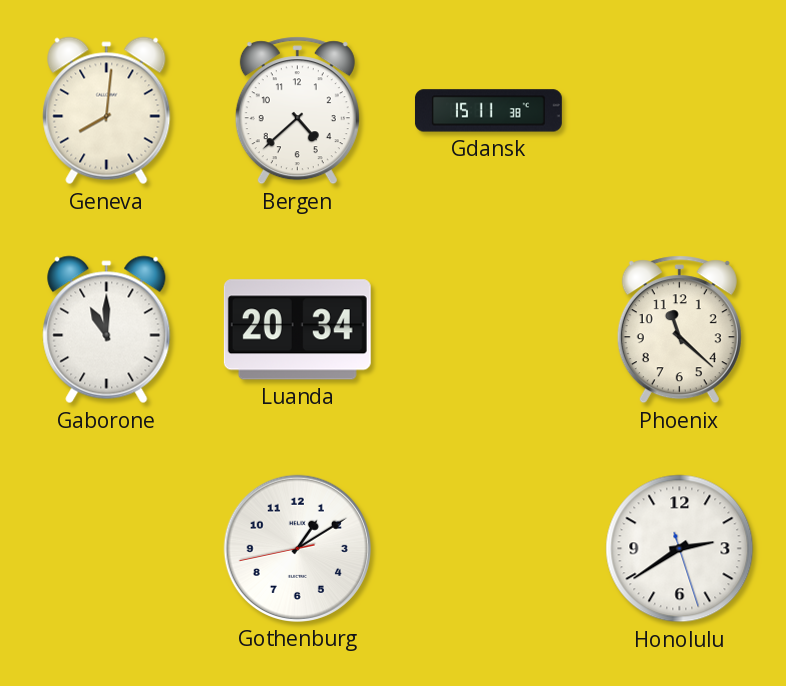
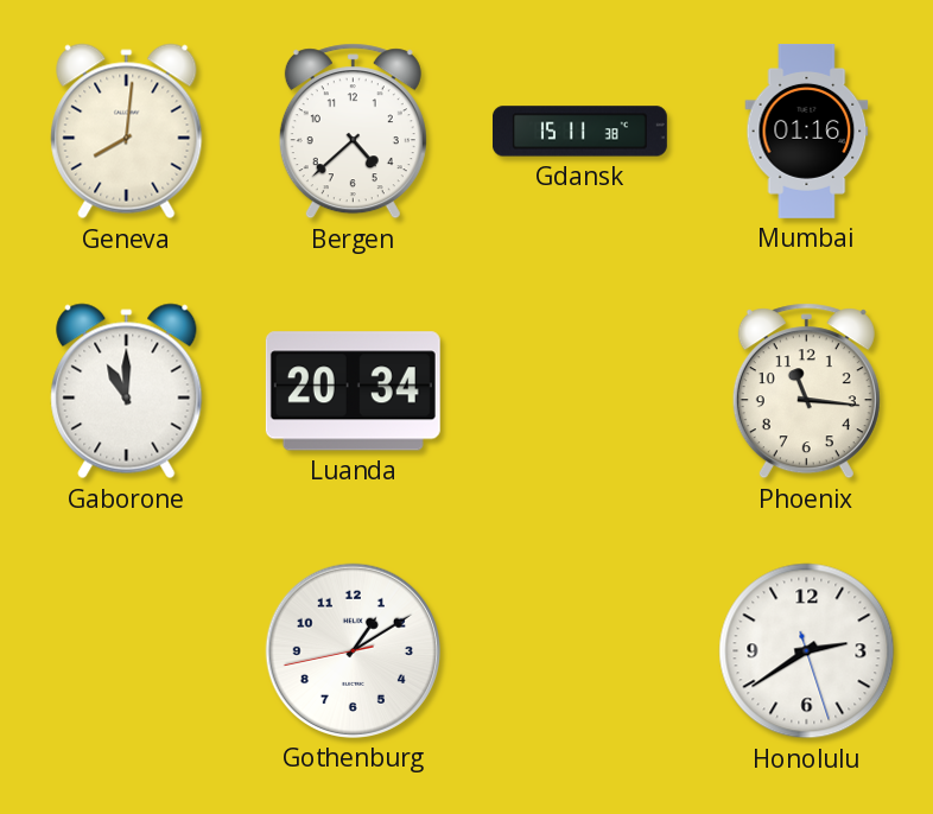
Mumbai: none -> 01:16
Phoenix: 11:22 -> 11:16
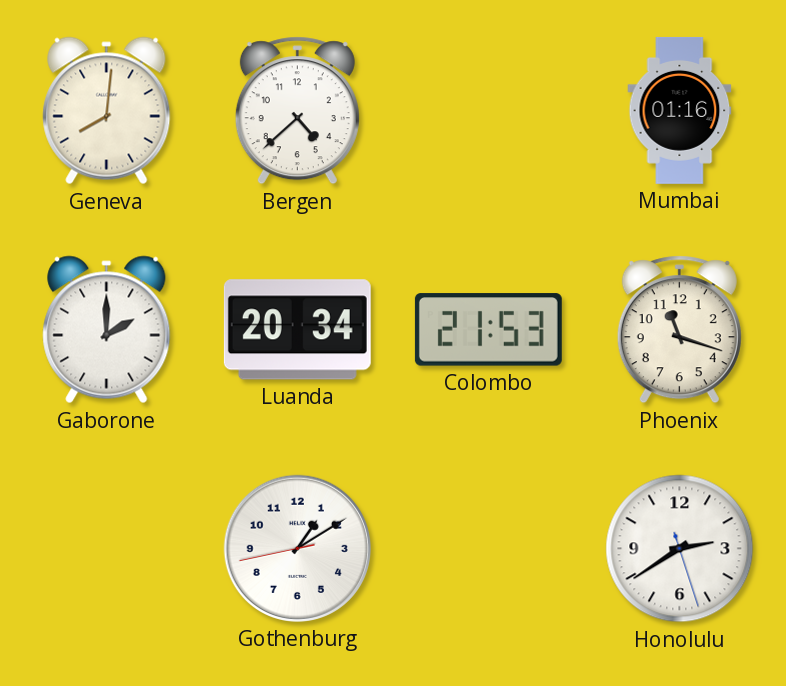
Gdansk: 15:11 -> none
Gaborone: 11:00 -> 2:00
Colombo: none -> 21:53
Phoenix: 11:16 -> 11:18
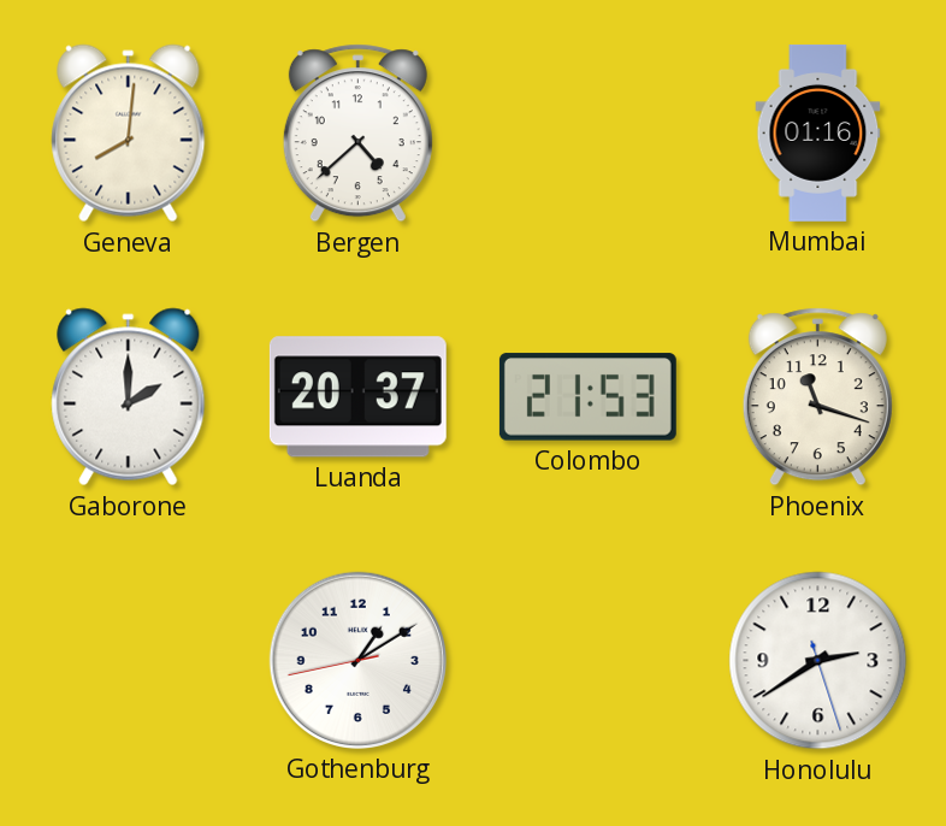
Luanda: 20:34 -> 20:37
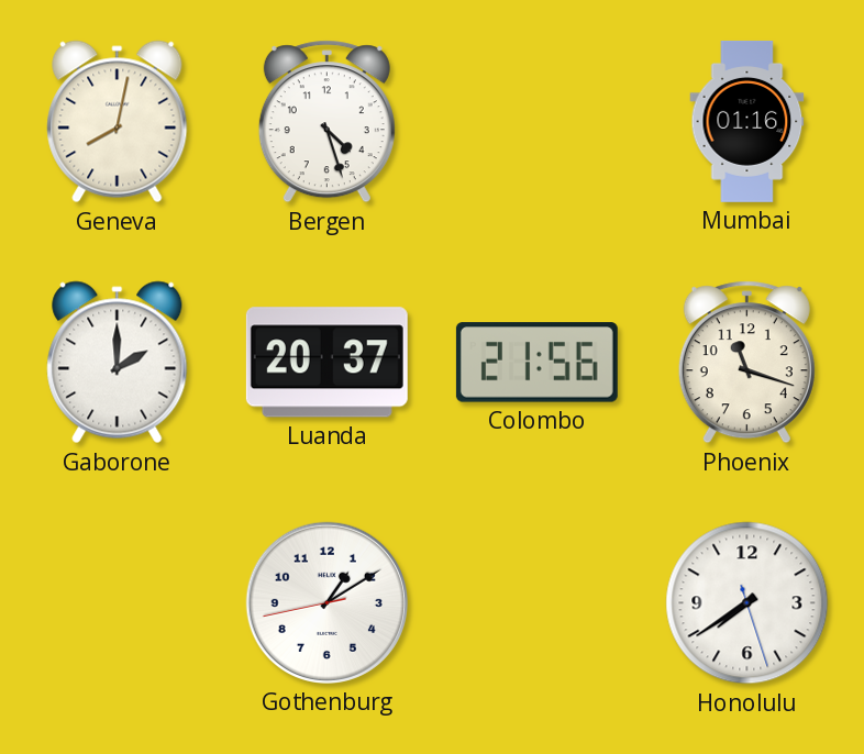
Geneva: 8:01 -> 8:02
Bergen: 4:38 -> 4:27
Colombo: 21:53 -> 21:56
Honolulu: 2:39 -> 7:39
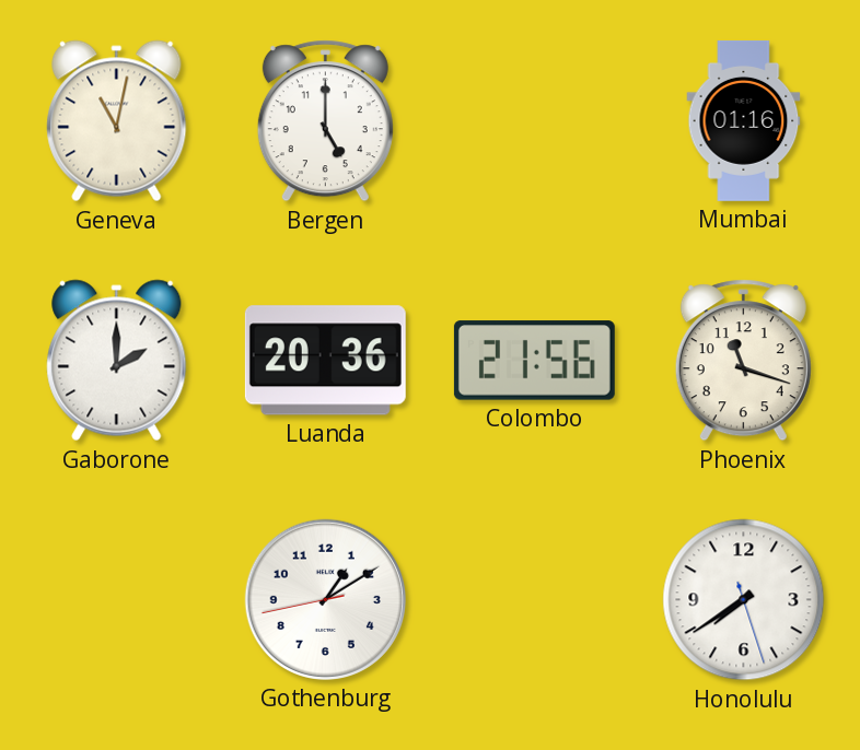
Geneva: 8:02 -> 11:02
Bergen: 4:27 -> 5:00
Luanda: 20:37 -> 20:36
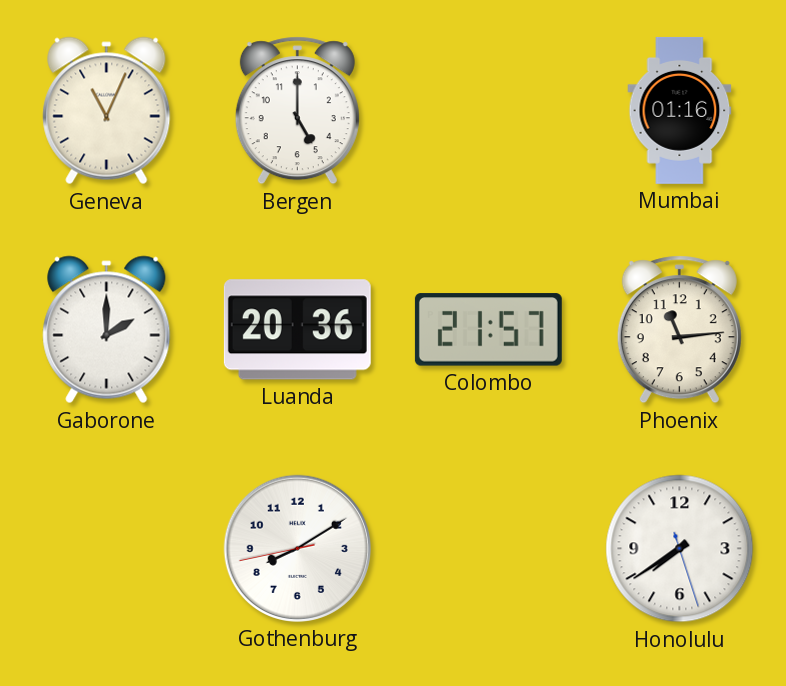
Geneva: 11:02 -> 11:04
Colombo: 21:56 -> 21:57
Phoenix: 11:18 -> 11:14
Gothenburg: 1:09 -> 8:09
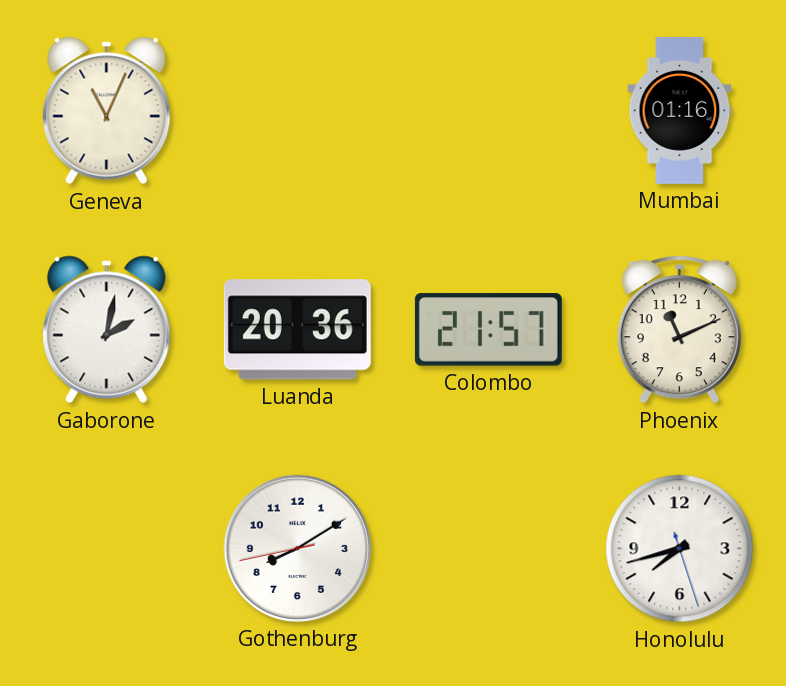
Bergen: 5:00 -> none
Gaborone: 2:00 -> 2:02
Phoenix: 11:14 -> 11:11
Honolulu: 7:39 -> 7:42
